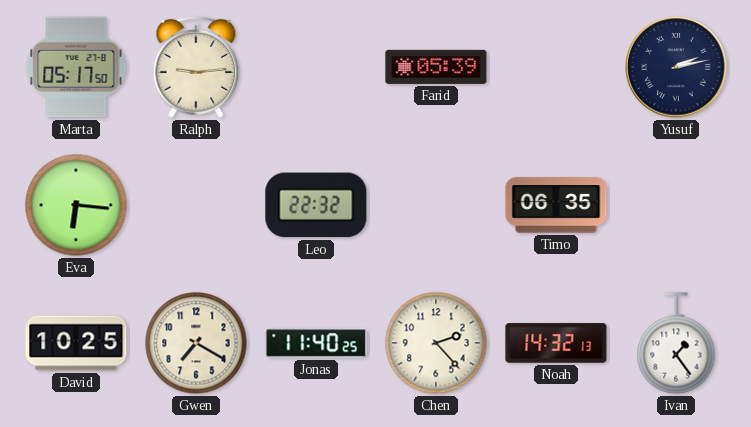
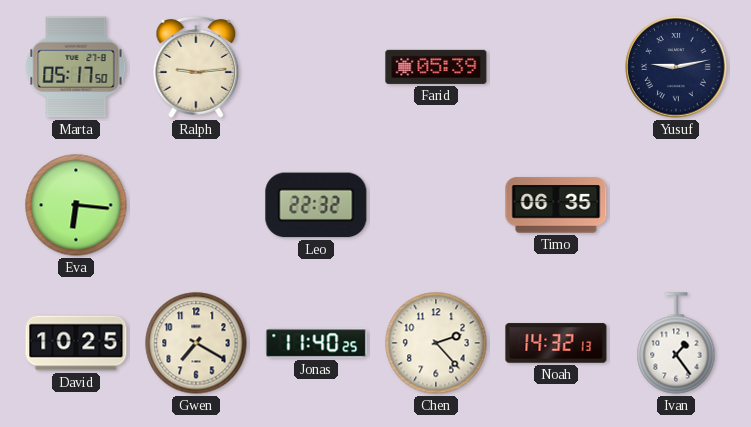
Yusuf: 2:13 -> 9:13
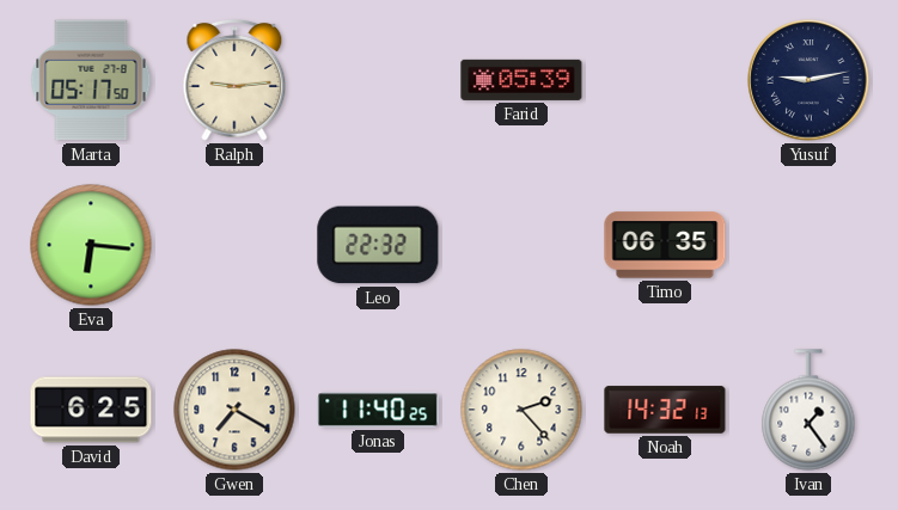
David: 10:25 -> 6:25
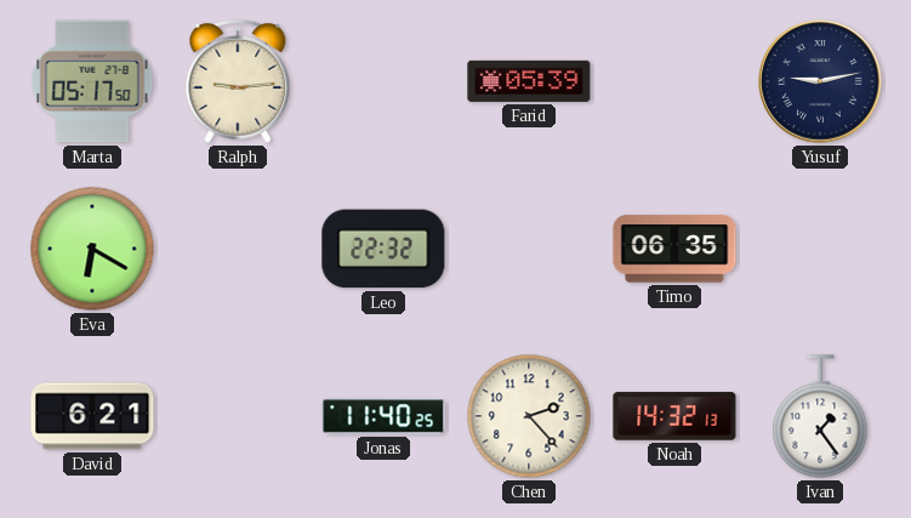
Eva: 6:16 -> 6:20
David: 6:25 -> 6:21
Gwen: 7:20 -> none
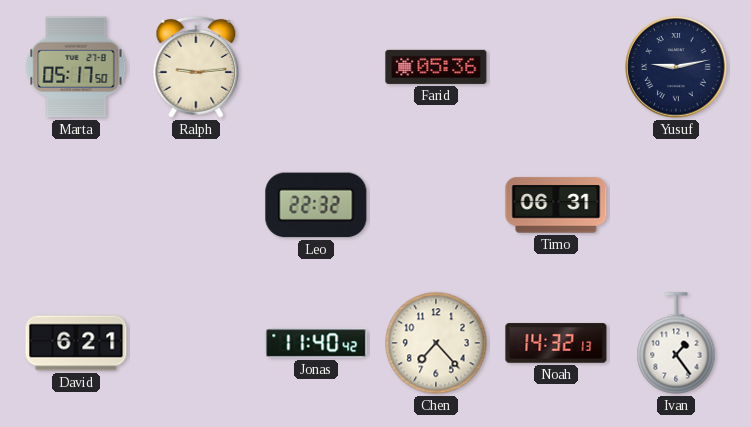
Farid: 05:39 -> 05:36
Eva: 6:20 -> none
Timo: 06:35 -> 06:31
Jonas: 11:40:25 -> 11:40:42
Chen: 2:23 -> 7:23
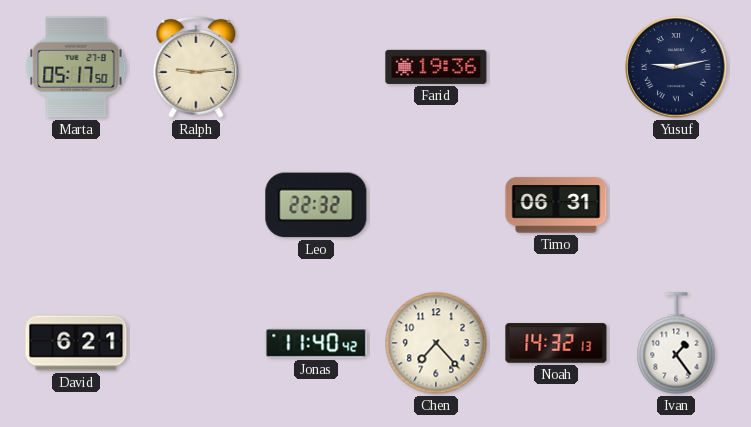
Farid: 05:36 -> 19:36
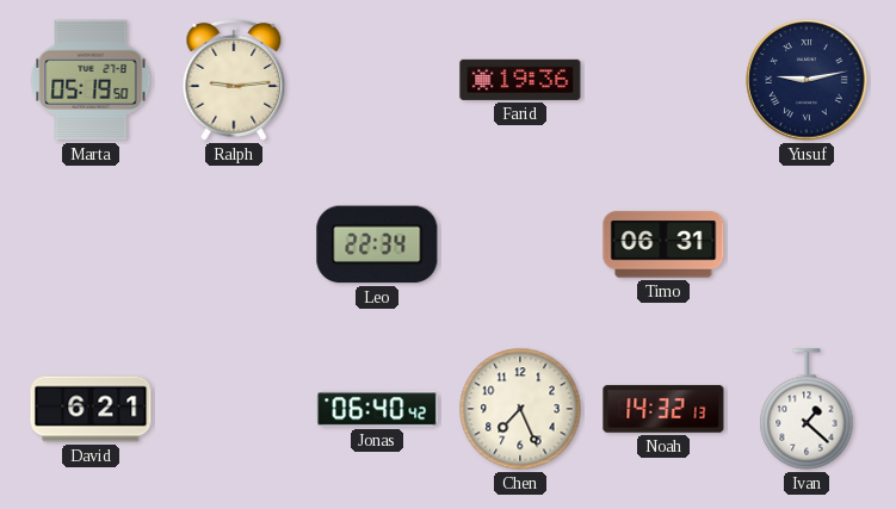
Marta: 05:17 -> 05:19
Leo: 22:32 -> 22:34
Jonas: 11:40 -> 06:40
Chen: 7:23 -> 7:26
Ivan: 1:24 -> 1:22
